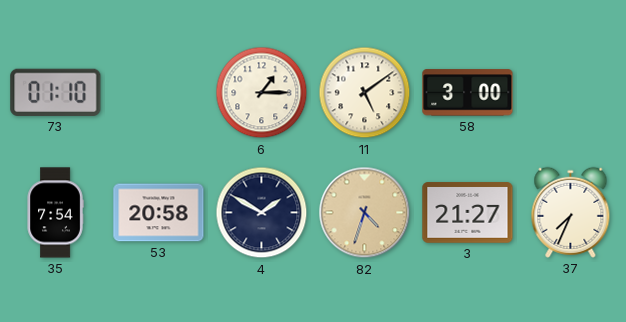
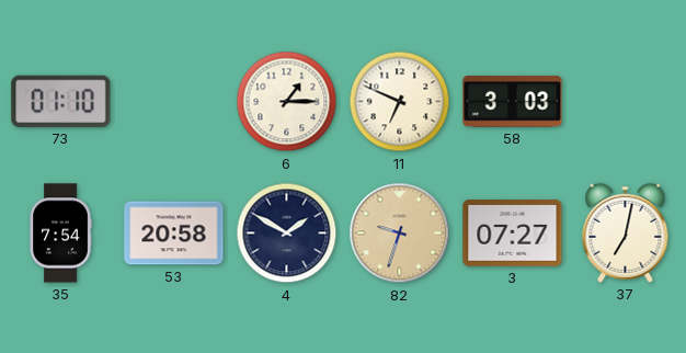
11: 5:09 -> 6:49
58: 3:00 -> 3:03
82: 4:33 -> 9:33
3: 21:27 -> 07:27
37: 7:34 -> 7:02
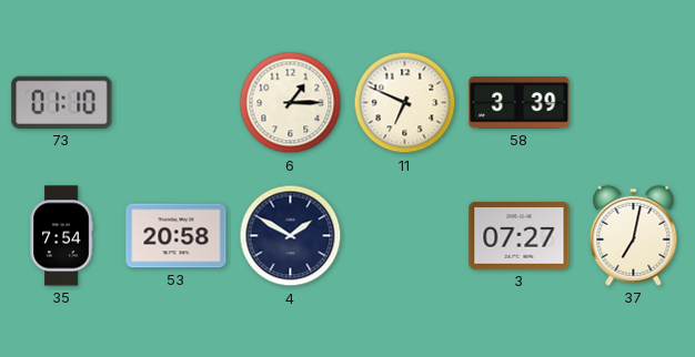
58: 3:03 -> 3:39
82: 9:33 -> none
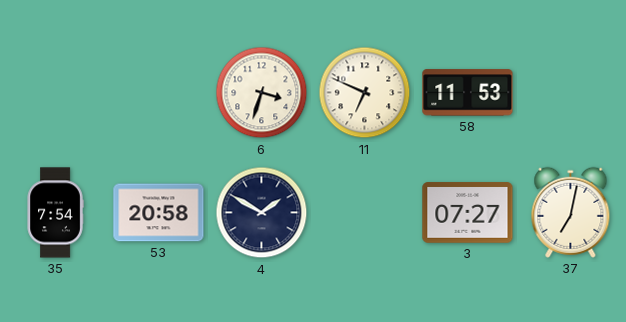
73: 01:10 -> none
6: 1:15 -> 3:33
58: 3:39 -> 11:53
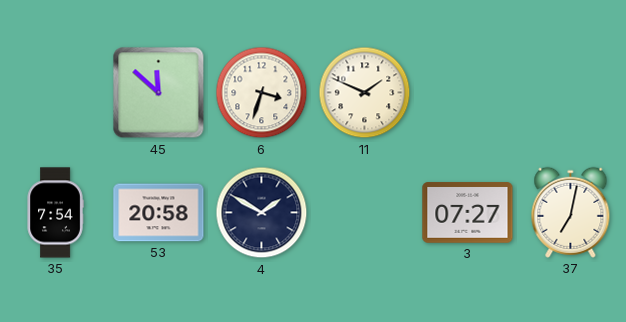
45: none -> 11:52
11: 6:49 -> 1:49
58: 11:53 -> none
